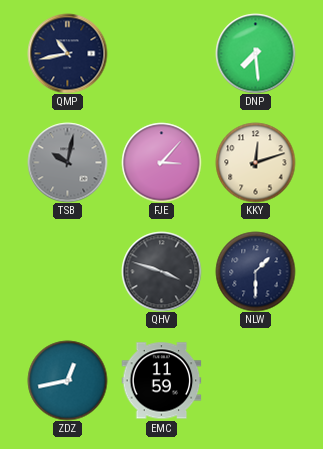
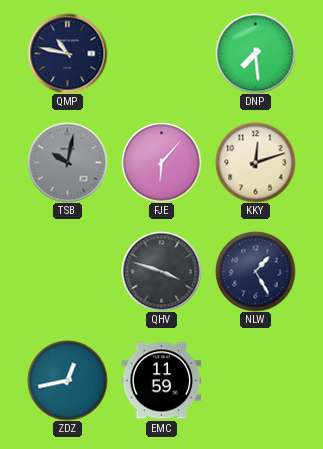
QMP: 10:43 -> 10:47
FJE: 3:07 -> 6:07
NLW: 1:30 -> 1:25
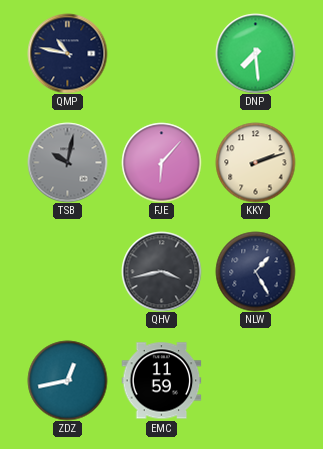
KKY: 12:12 -> 2:12
QHV: 3:48 -> 3:43
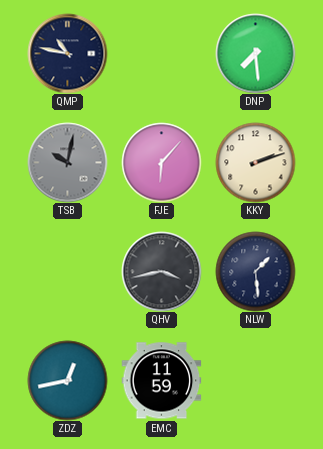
NLW: 1:25 -> 1:29
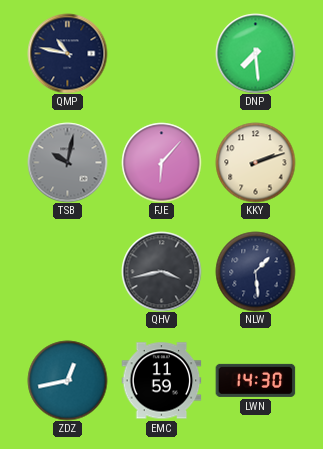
LWN: none -> 14:30
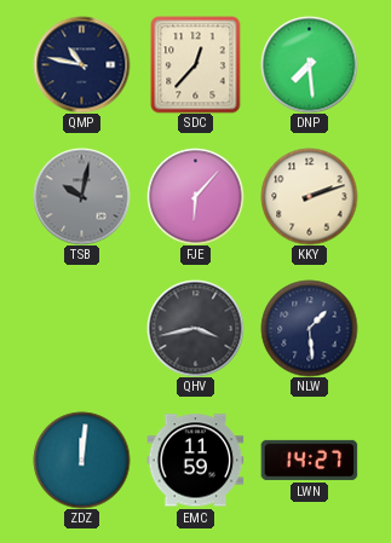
SDC: none -> 12:37
ZDZ: 12:43 -> 12:01
LWN: 14:30 -> 14:27
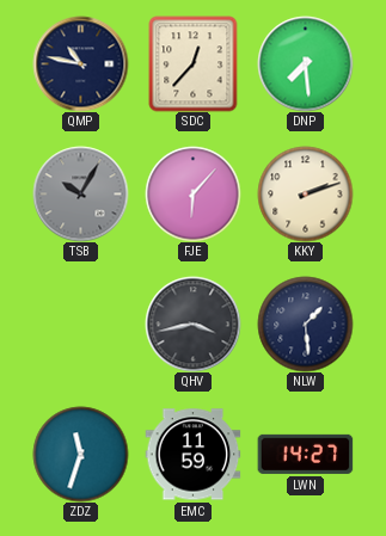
TSB: 10:02 -> 10:05
ZDZ: 12:01 -> 11:33
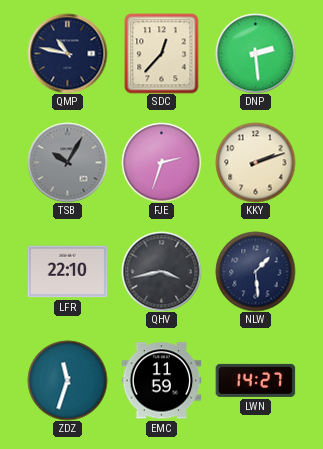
DNP: 7:29 -> 2:29
FJE: 6:07 -> 2:33
LFR: none -> 22:10
